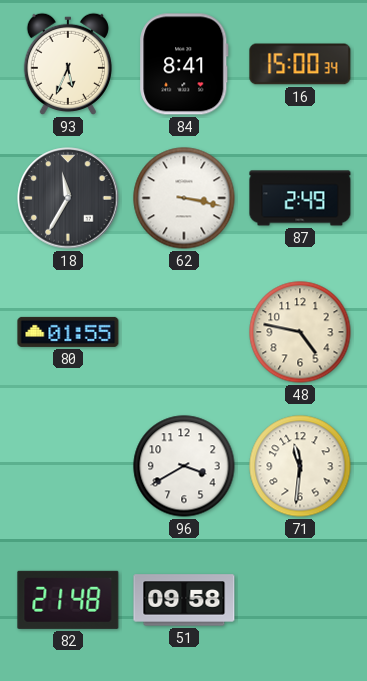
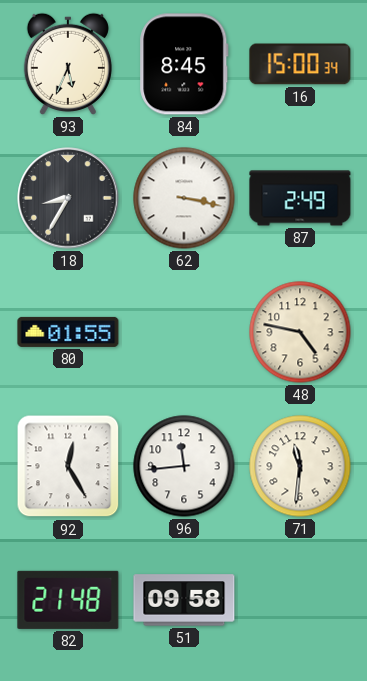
84: 8:41 -> 8:45
18: 11:35 -> 8:35
92: none -> 12:25
96: 3:40 -> 11:44
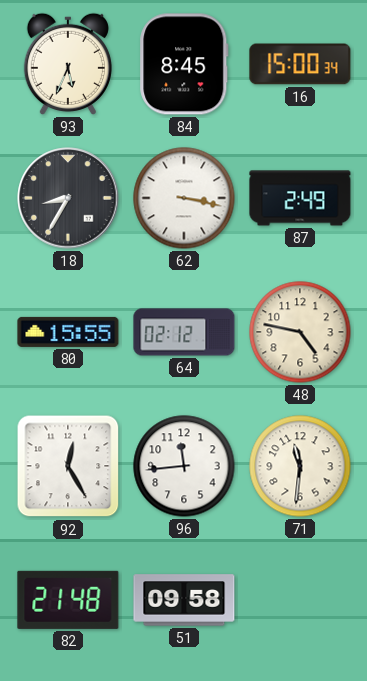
80: 01:55 -> 15:55
64: none -> 02:12
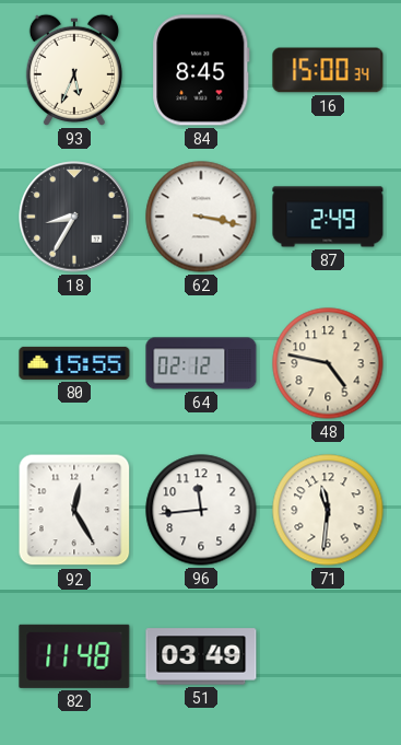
82: 21:48 -> 11:48
51: 09:58 -> 03:49
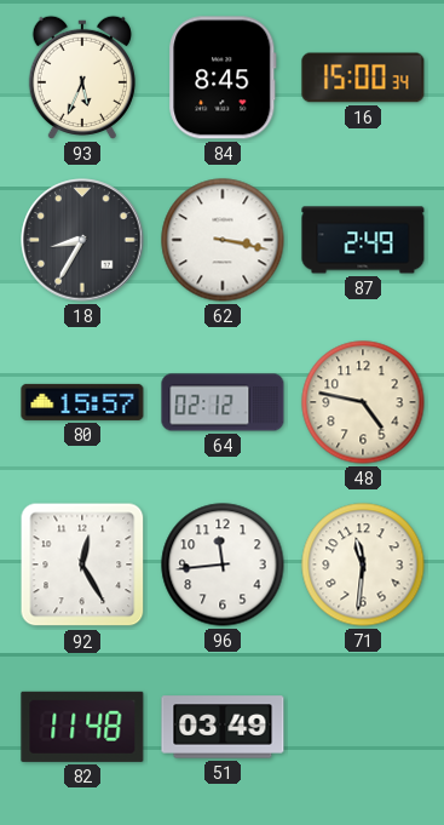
80: 15:55 -> 15:57
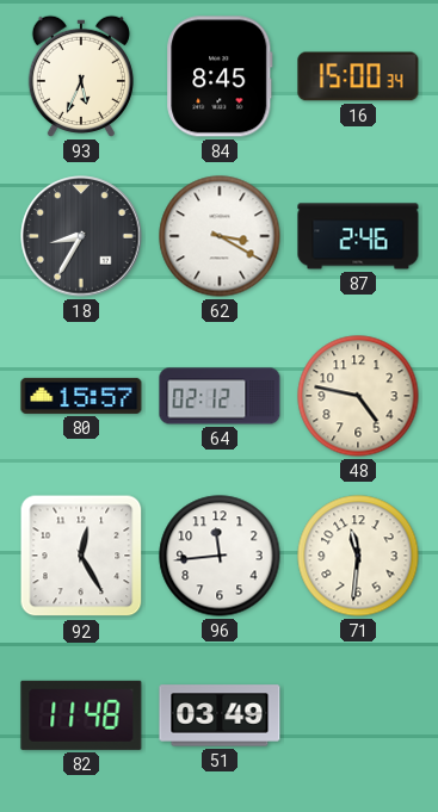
62: 3:17 -> 3:20
87: 2:49 -> 2:46
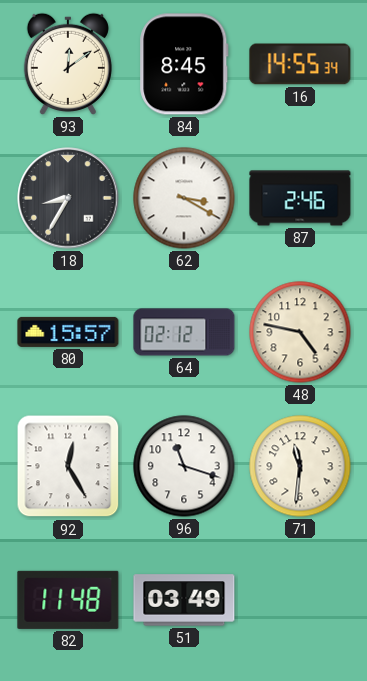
93: 5:34 -> 12:09
16: 15:00 -> 14:55
96: 11:44 -> 11:18
